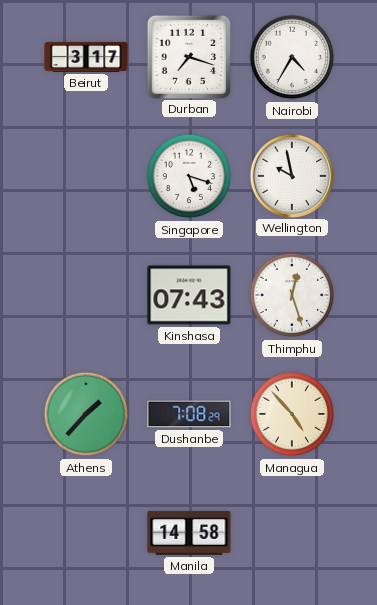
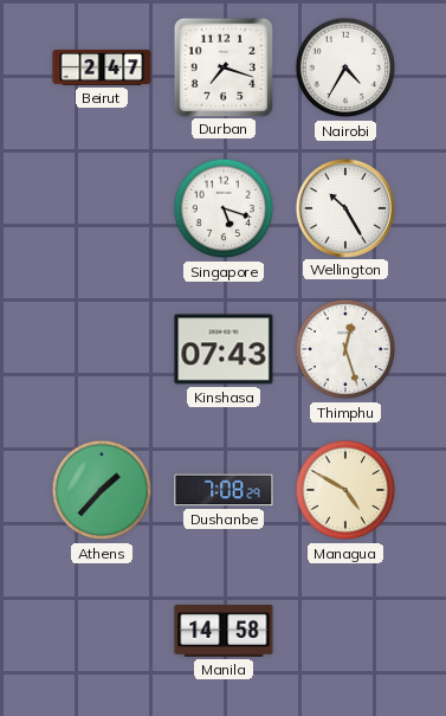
Beirut: 3:17 -> 2:47
Wellington: 9:58 -> 10:25
Managua: 4:53 -> 4:50
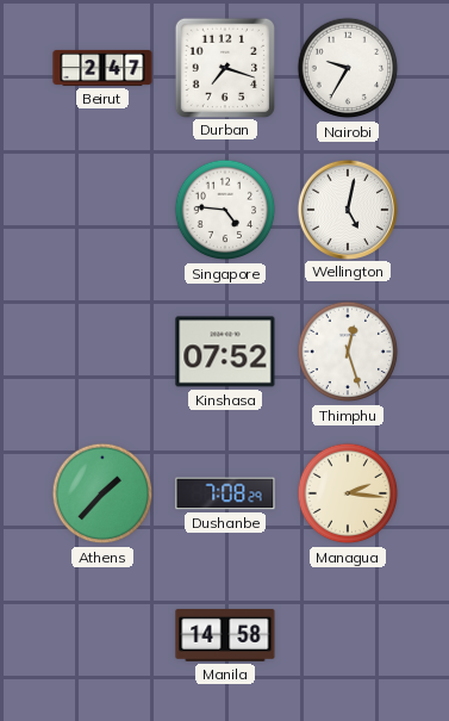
Nairobi: 4:35 -> 9:35
Singapore: 5:18 -> 4:46
Wellington: 10:25 -> 5:02
Kinshasa: 07:43 -> 07:52
Managua: 4:50 -> 2:16
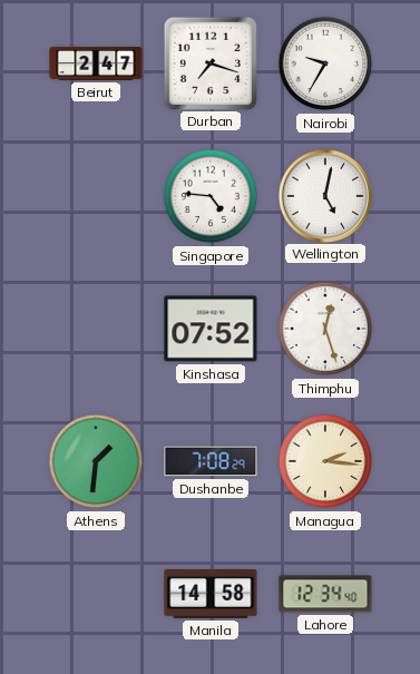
Athens: 1:37 -> 1:31
Lahore: none -> 12:34
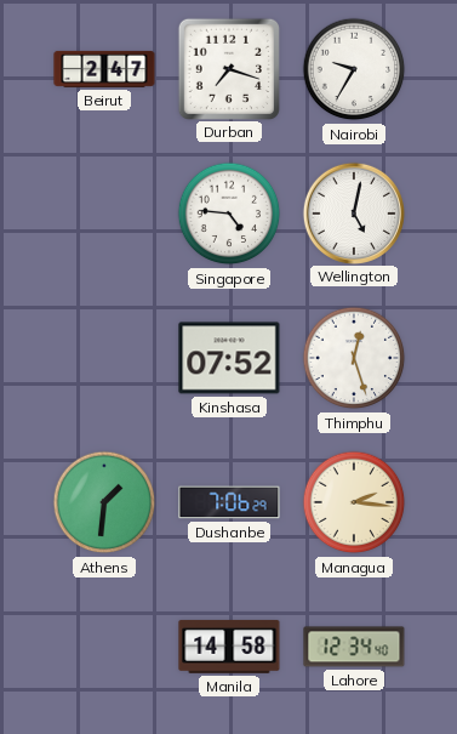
Dushanbe: 7:08 -> 7:06
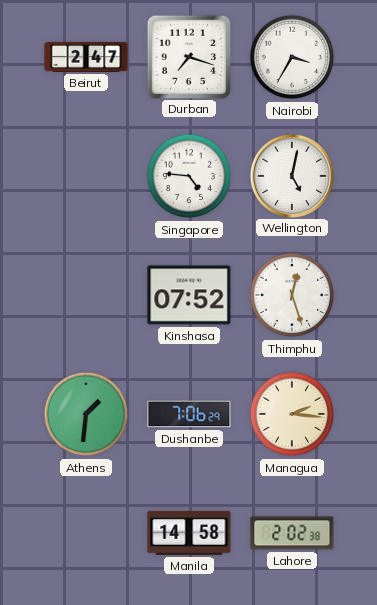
Nairobi: 9:35 -> 3:35
Lahore: 12:34 -> 2:02
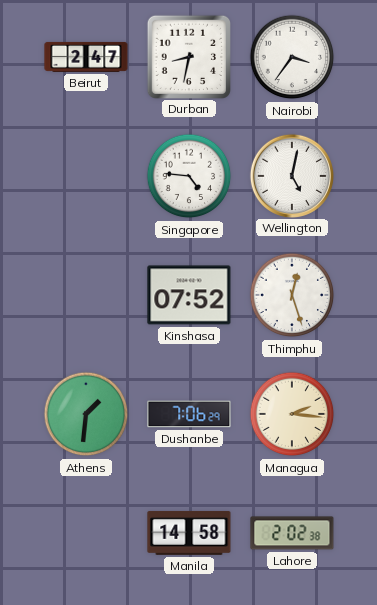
Durban: 7:18 -> 8:32
Nairobi: 3:35 -> 3:36
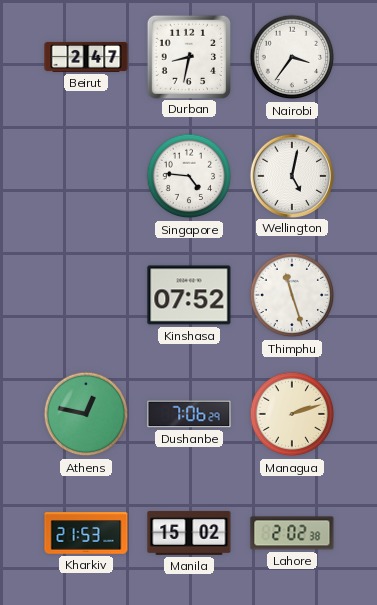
Thimphu: 12:27 -> 11:27
Athens: 1:31 -> 12:47
Managua: 2:16 -> 2:12
Kharkiv: none -> 21:53
Manila: 14:58 -> 15:02
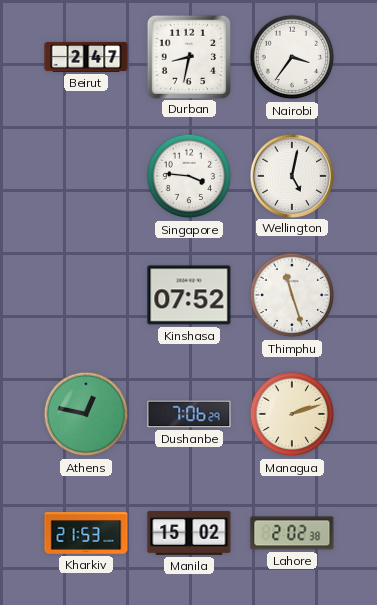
Singapore: 4:46 -> 3:46
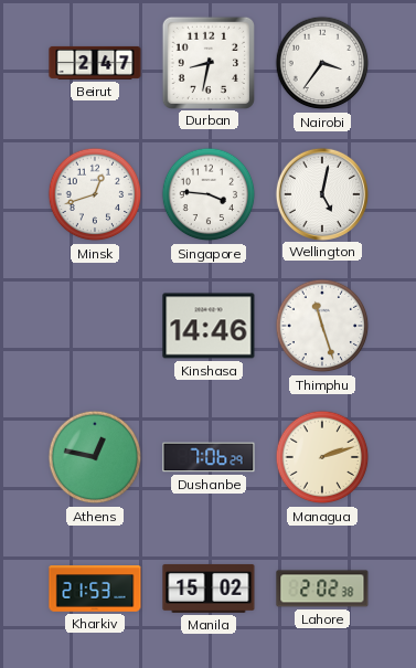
Minsk: none -> 12:42
Kinshasa: 07:52 -> 14:46
